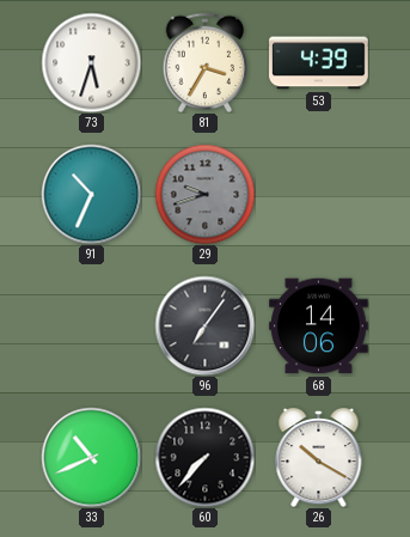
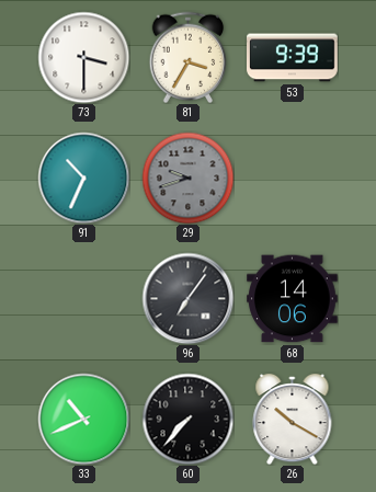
73: 5:33 -> 3:30
53: 4:39 -> 9:39
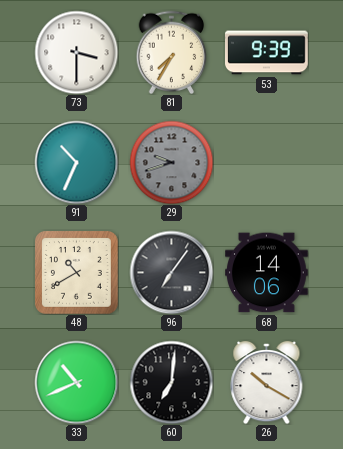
81: 3:35 -> 7:35
48: none -> 10:40
60: 7:37 -> 7:01
